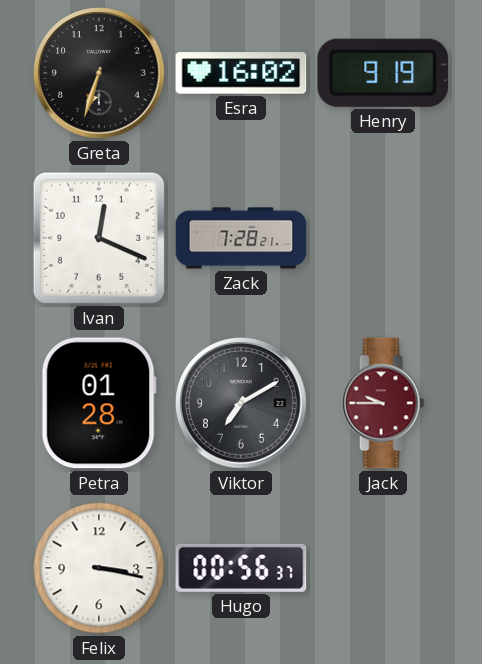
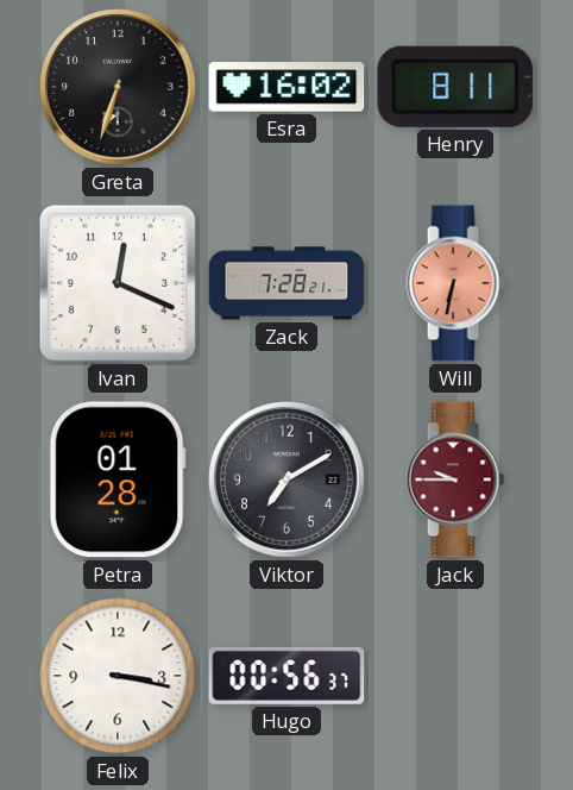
Henry: 9:19 -> 8:11
Will: none -> 6:32
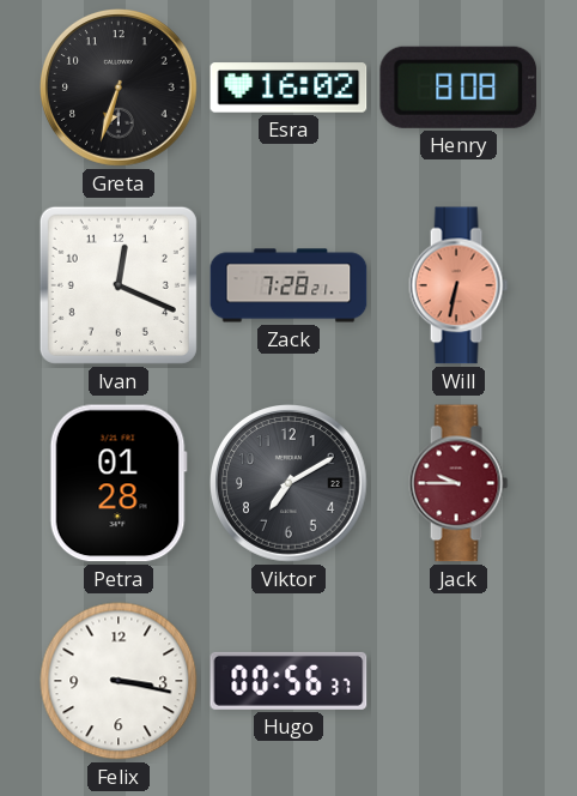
Henry: 8:11 -> 8:08
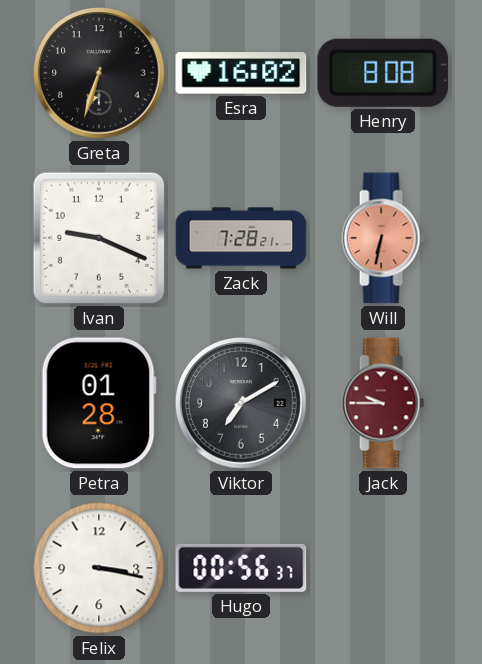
Ivan: 12:19 -> 9:19
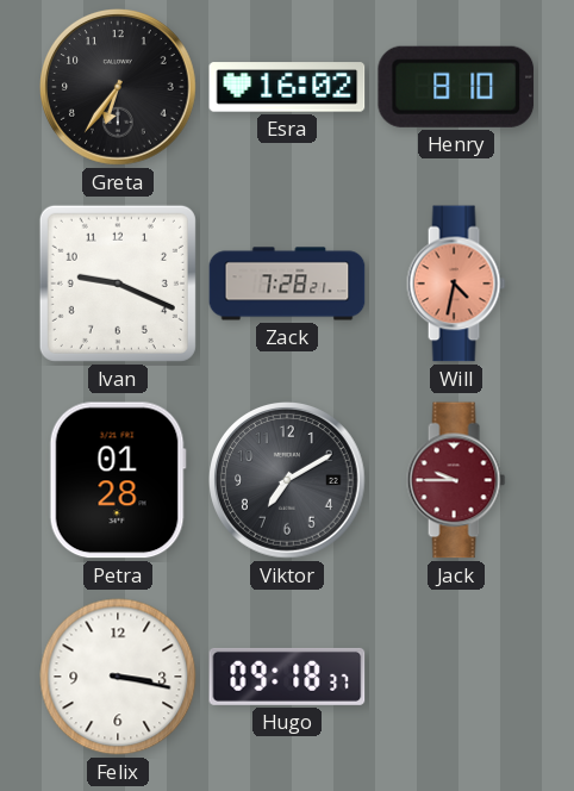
Greta: 6:33 -> 6:36
Henry: 8:08 -> 8:10
Will: 6:32 -> 4:32
Hugo: 00:56 -> 09:18
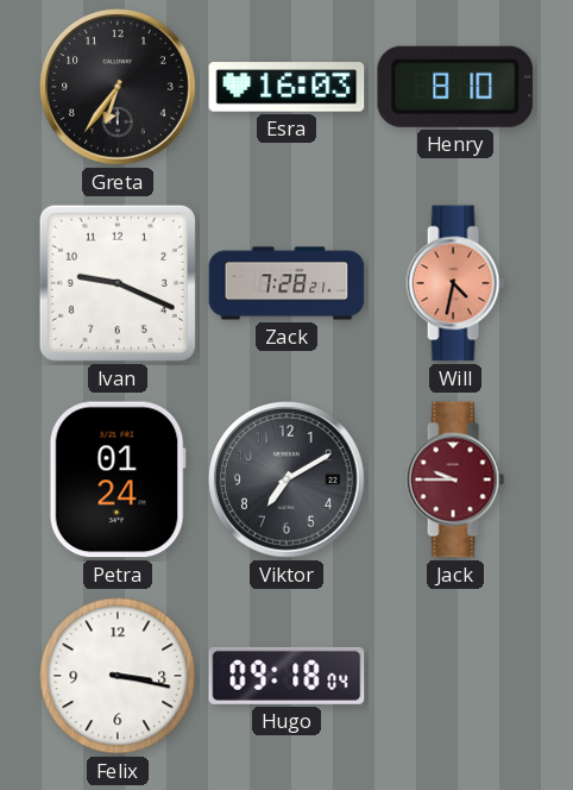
Esra: 16:02 -> 16:03
Petra: 01:28 -> 01:24
Hugo: 09:18:37 -> 09:18:04
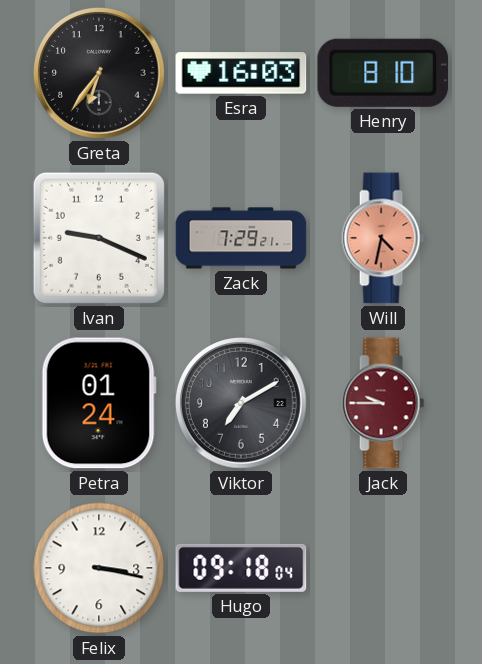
Zack: 7:28 -> 7:29
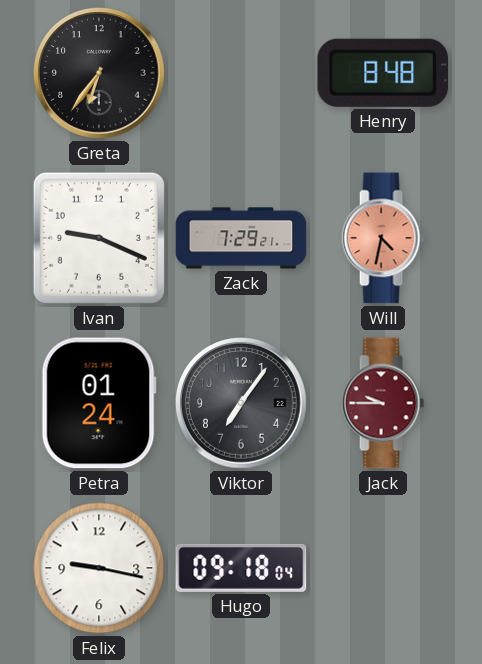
Esra: 16:03 -> none
Henry: 8:10 -> 8:48
Viktor: 7:10 -> 7:06
Felix: 3:17 -> 9:17
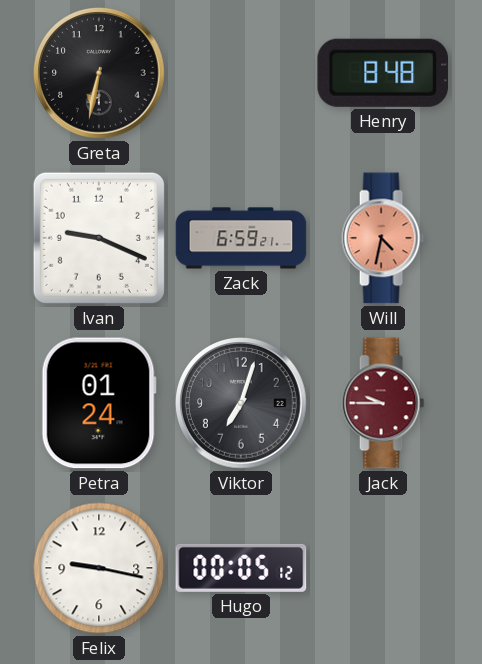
Greta: 6:36 -> 6:32
Zack: 7:29 -> 6:59
Viktor: 7:06 -> 7:03
Hugo: 09:18 -> 00:05
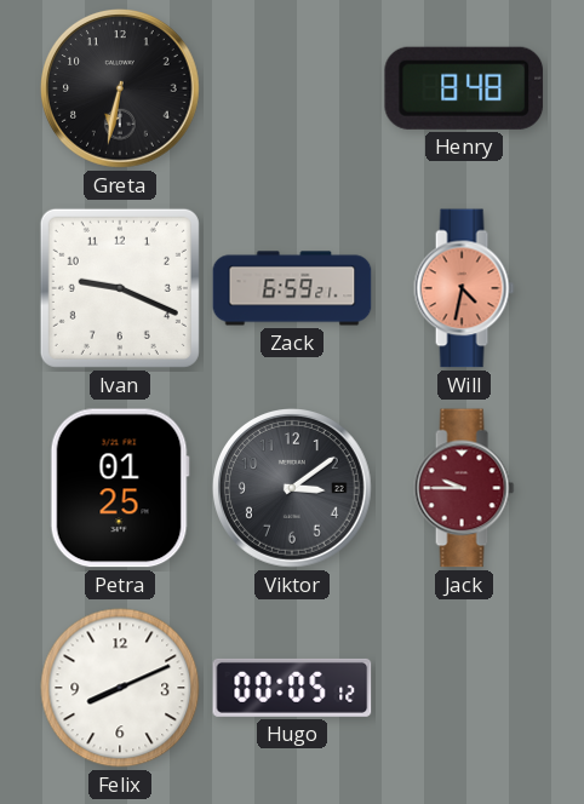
Petra: 01:24 -> 01:25
Viktor: 7:03 -> 3:09
Felix: 9:17 -> 8:11
